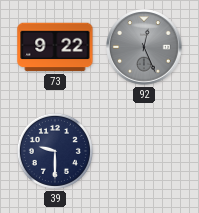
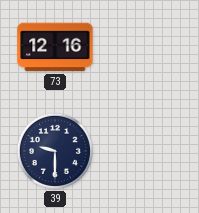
73: 9:22 -> 12:16
92: 12:26 -> none
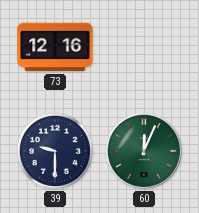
60: none -> 12:04
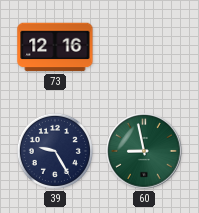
39: 9:30 -> 9:25
60: 12:04 -> 8:58
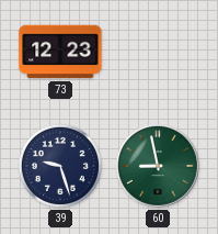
73: 12:16 -> 12:23
39: 9:25 -> 9:27
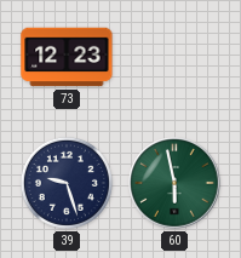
60: 8:58 -> 5:58
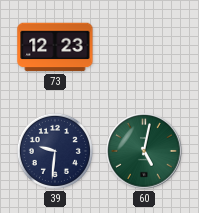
39: 9:27 -> 9:31
60: 5:58 -> 5:02
